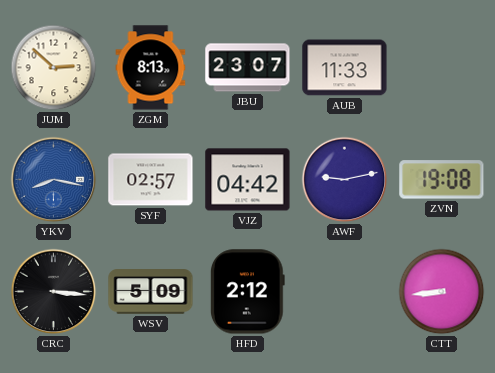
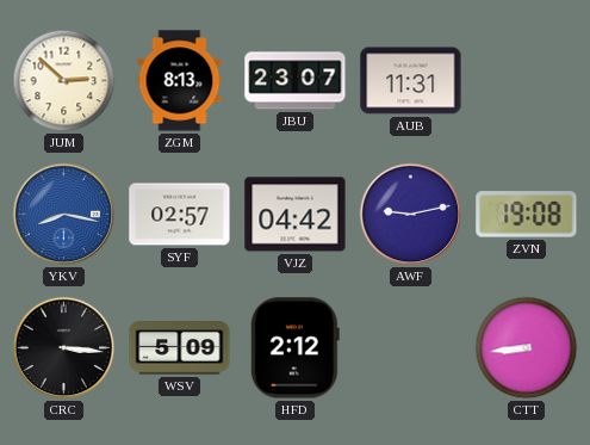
AUB: 11:33 -> 11:31
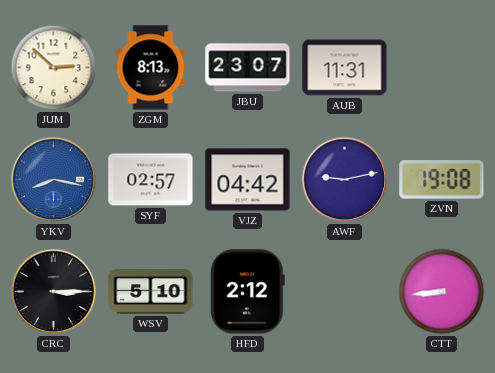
CRC: 3:16 -> 3:15
WSV: 5:09 -> 5:10
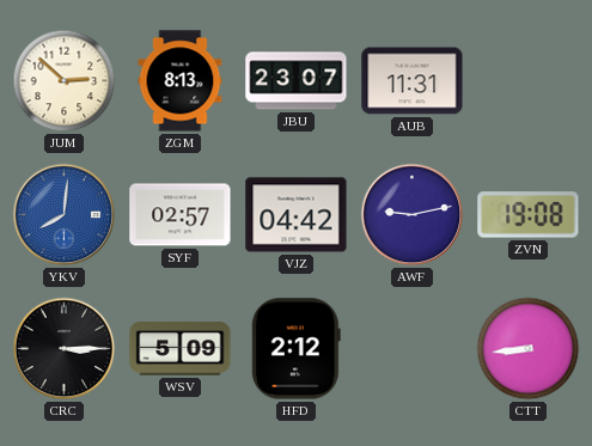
YKV: 8:17 -> 8:01
WSV: 5:10 -> 5:09
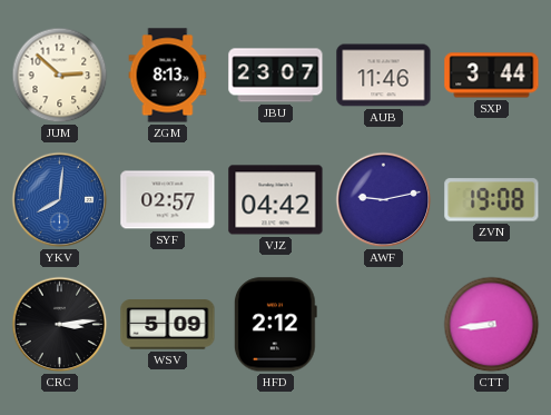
AUB: 11:31 -> 11:46
SXP: none -> 3:44
CRC: 3:15 -> 3:14
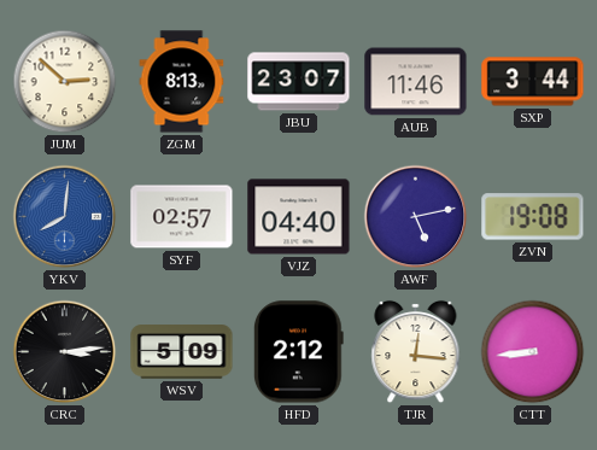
VJZ: 04:42 -> 04:40
AWF: 9:13 -> 5:13
TJR: none -> 12:16
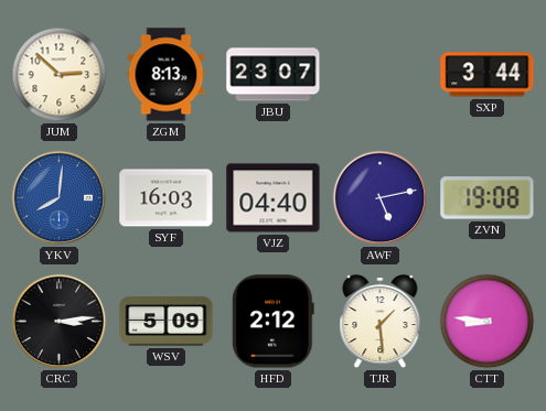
AUB: 11:46 -> none
SYF: 02:57 -> 16:03
TJR: 12:16 -> 1:29
CTT: 8:44 -> 8:46
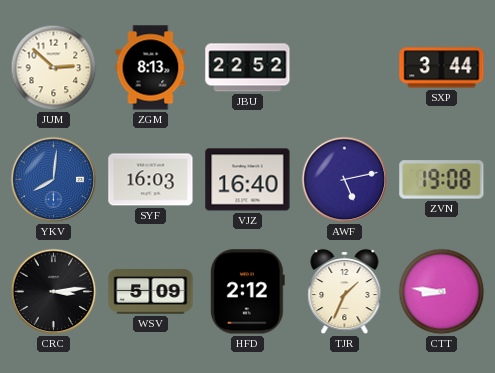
JBU: 23:07 -> 22:52
VJZ: 04:40 -> 16:40
TJR: 1:29 -> 1:34
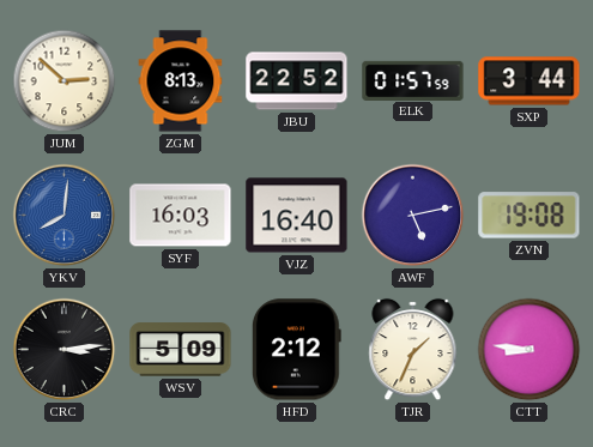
ELK: none -> 01:57
